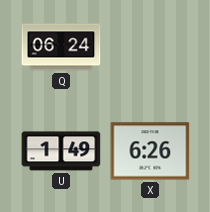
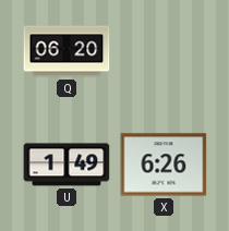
Q: 06:24 -> 06:20
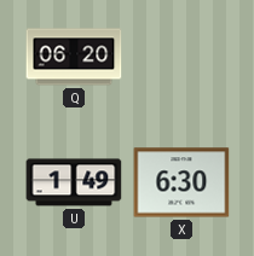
X: 6:26 -> 6:30
